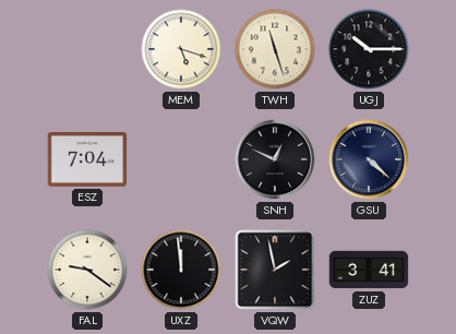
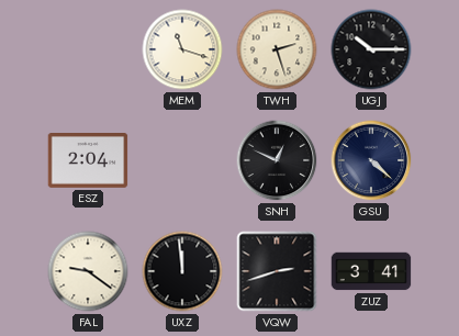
MEM: 5:18 -> 11:18
TWH: 11:27 -> 2:27
ESZ: 7:04 -> 2:04
VQW: 1:58 -> 2:42
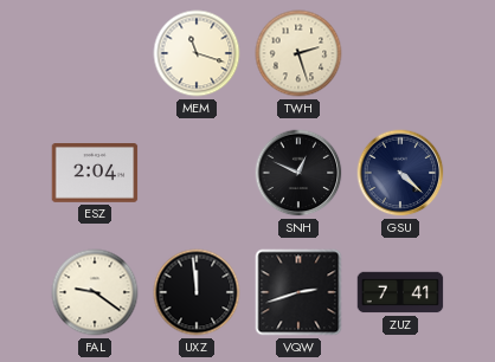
UGJ: 10:15 -> none
ZUZ: 3:41 -> 7:41
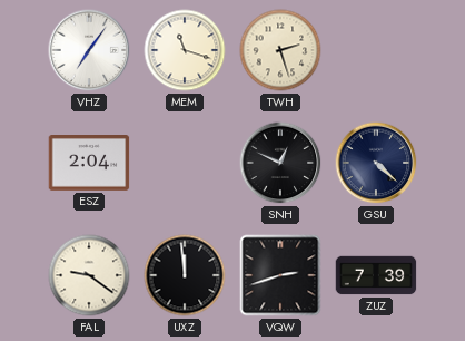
VHZ: none -> 7:06
ZUZ: 7:41 -> 7:39
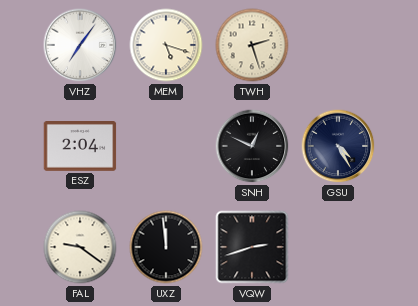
MEM: 11:18 -> 5:18
GSU: 4:22 -> 4:25
ZUZ: 7:39 -> none
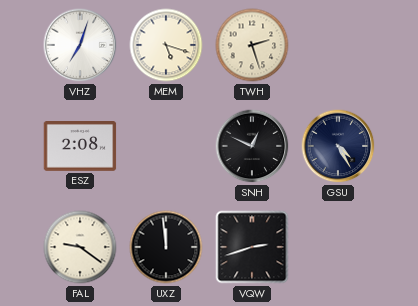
VHZ: 7:06 -> 7:03
ESZ: 2:04 -> 2:08
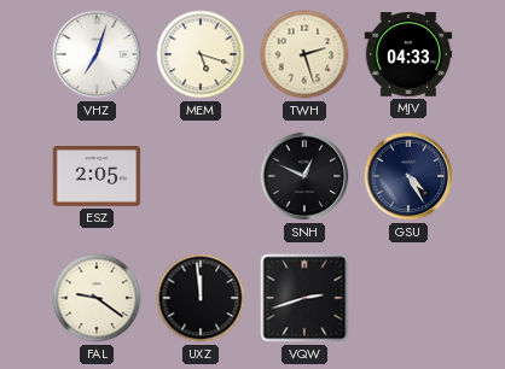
MJV: none -> 04:33
ESZ: 2:08 -> 2:05
